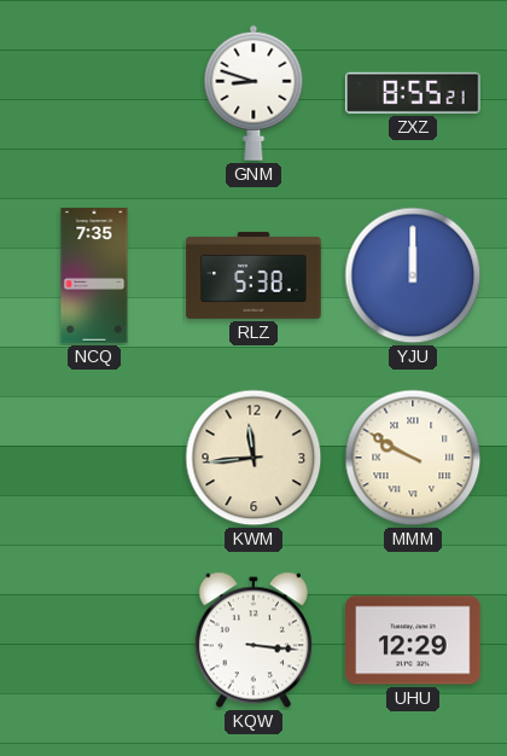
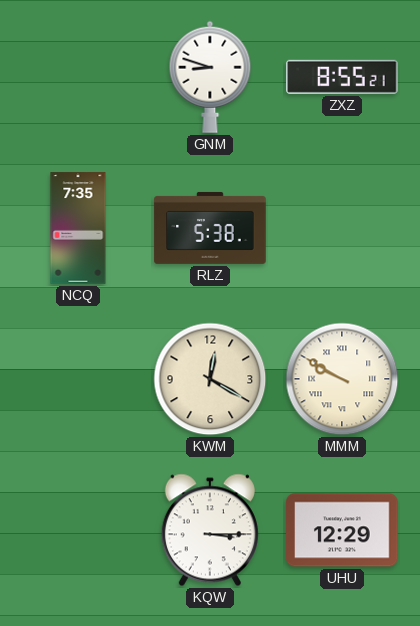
YJU: 12:00 -> none
KWM: 11:44 -> 12:20
KQW: 3:16 -> 3:15
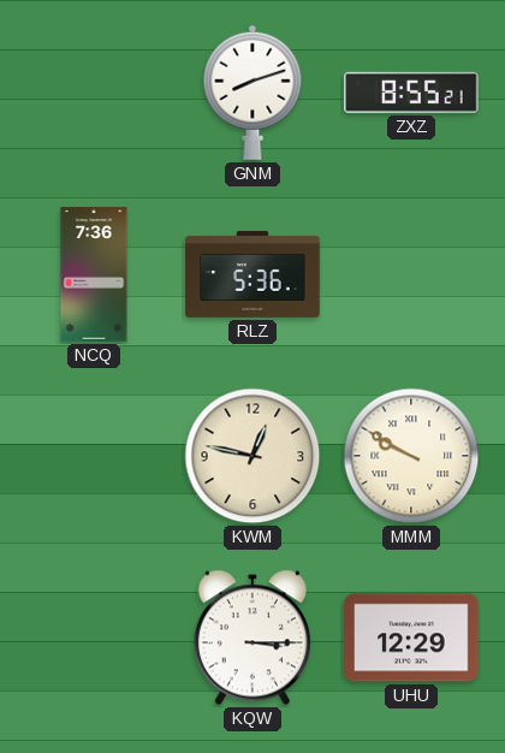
GNM: 8:48 -> 8:12
NCQ: 7:35 -> 7:36
RLZ: 5:38 -> 5:36
KWM: 12:20 -> 12:47
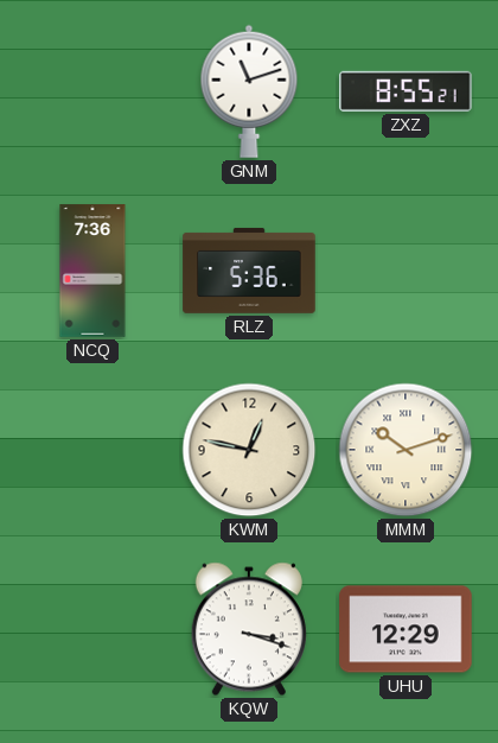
GNM: 8:12 -> 11:12
MMM: 9:50 -> 10:12
KQW: 3:15 -> 3:18
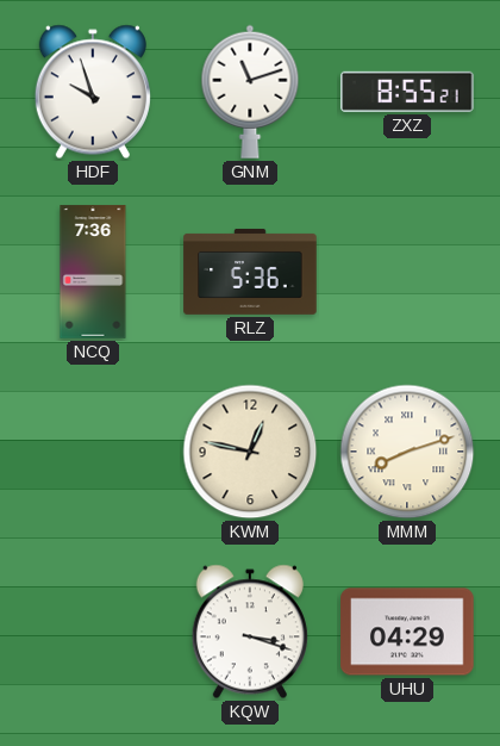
HDF: none -> 9:57
MMM: 10:12 -> 8:12
UHU: 12:29 -> 04:29
